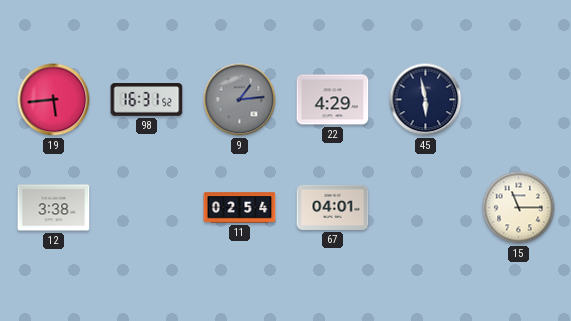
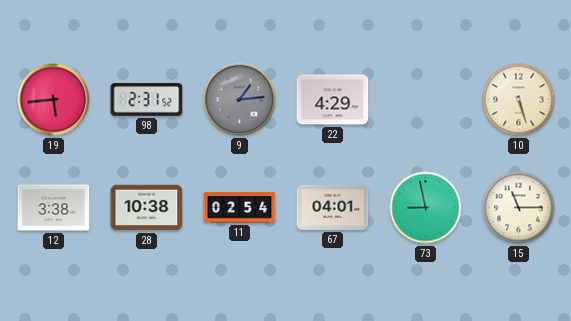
98: 16:31 -> 2:31
45: 5:58 -> none
10: none -> 5:27
28: none -> 10:38
73: none -> 8:58
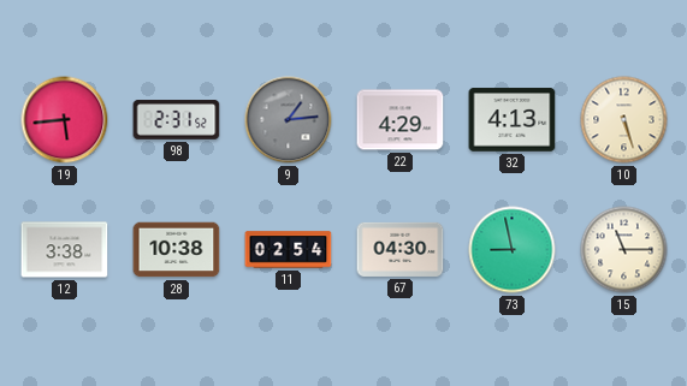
32: none -> 4:13
67: 04:01 -> 04:30
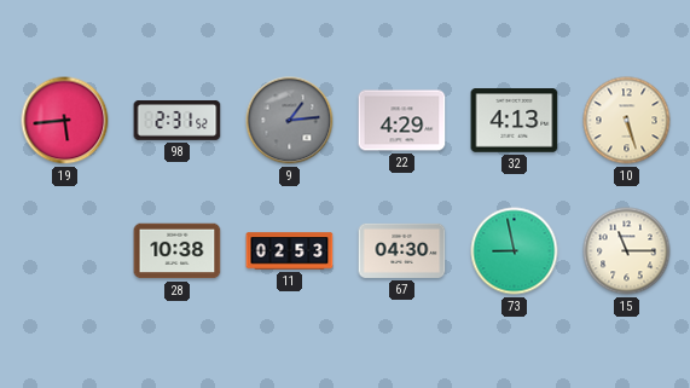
12: 3:38 -> none
11: 02:54 -> 02:53
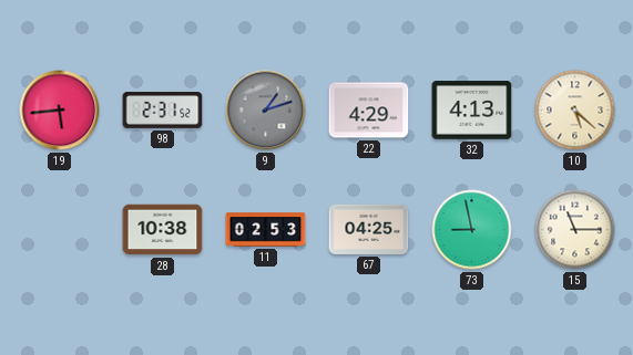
9: 1:14 -> 1:12
10: 5:27 -> 5:22
67: 04:30 -> 04:25
